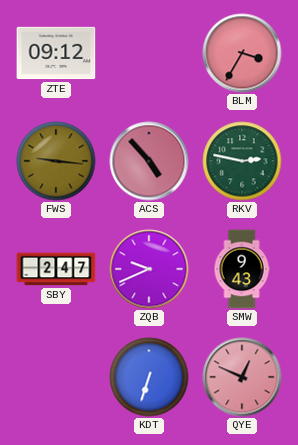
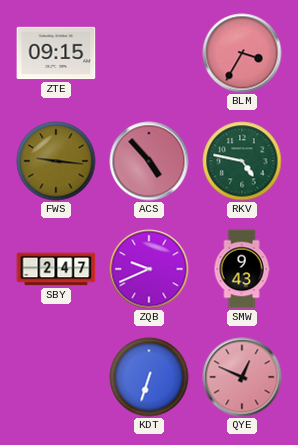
ZTE: 09:12 -> 09:15
RKV: 2:47 -> 4:47
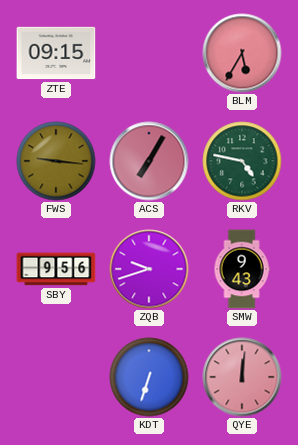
BLM: 3:35 -> 5:35
ACS: 4:53 -> 7:05
SBY: 2:47 -> 9:56
ZQB: 9:41 -> 9:42
QYE: 12:49 -> 12:01
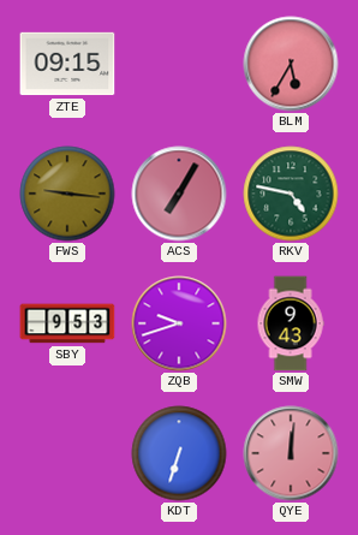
SBY: 9:56 -> 9:53
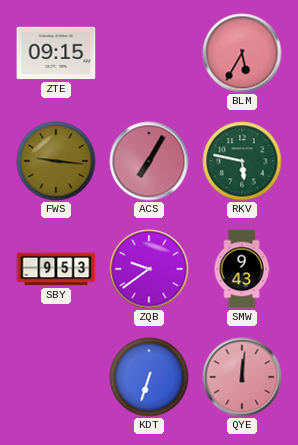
RKV: 4:47 -> 5:47
ZQB: 9:42 -> 9:39
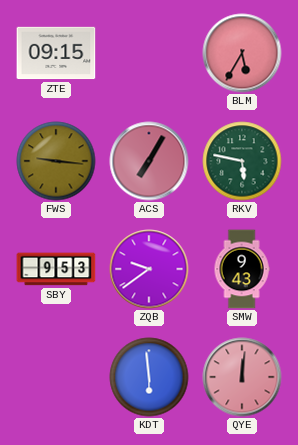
KDT: 6:33 -> 5:59
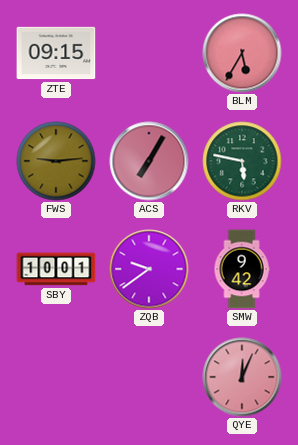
FWS: 9:16 -> 9:14
SBY: 9:53 -> 10:01
SMW: 9:43 -> 9:42
KDT: 5:59 -> none
QYE: 12:01 -> 12:04
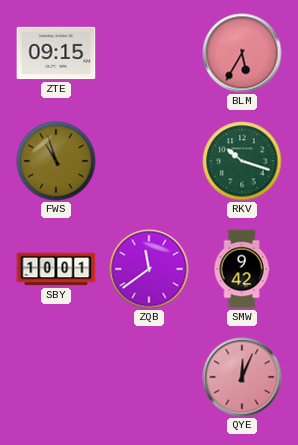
FWS: 9:14 -> 10:57
ACS: 7:05 -> none
RKV: 5:47 -> 10:18
ZQB: 9:39 -> 11:39
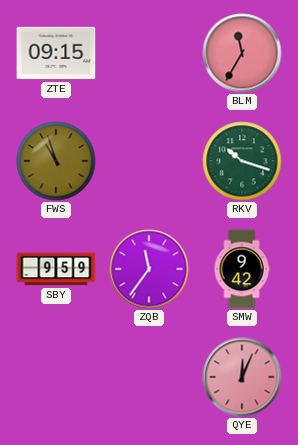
BLM: 5:35 -> 11:35
SBY: 10:01 -> 9:59
ZQB: 11:39 -> 11:36
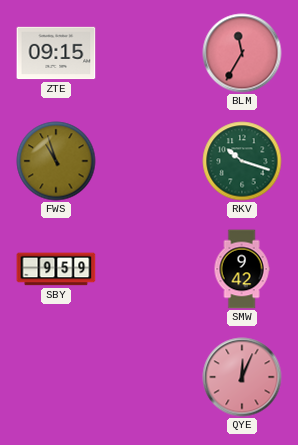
ZQB: 11:36 -> none
